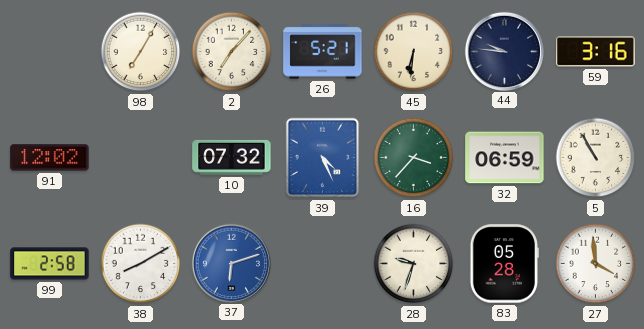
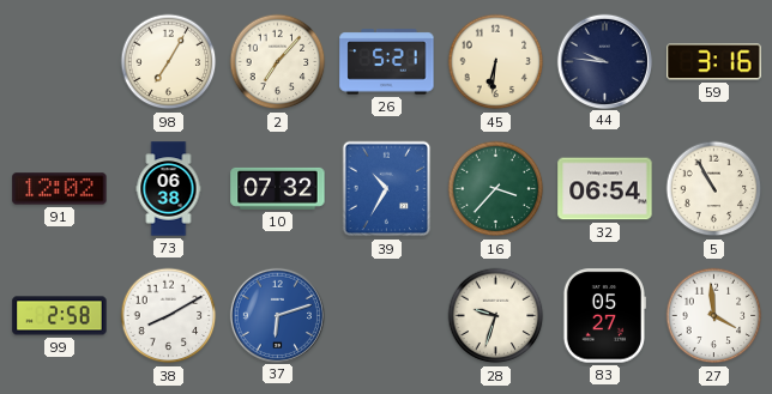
73: none -> 06:38
39: 4:26 -> 10:35
32: 06:59 -> 06:54
83: 05:28 -> 05:27
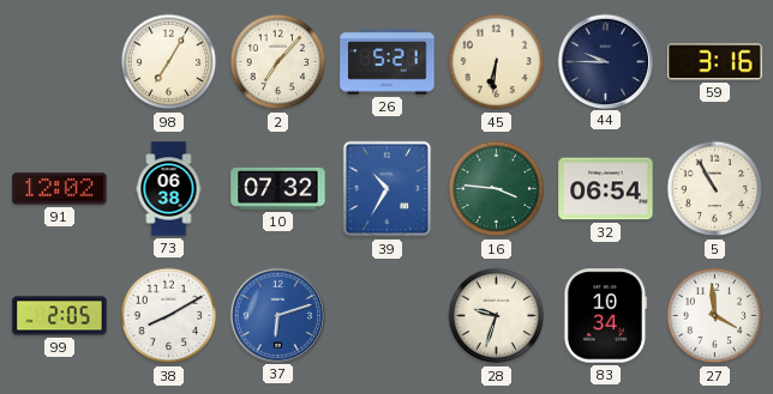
44: 9:46 -> 9:45
16: 3:37 -> 3:46
99: 2:58 -> 2:05
83: 05:27 -> 10:34
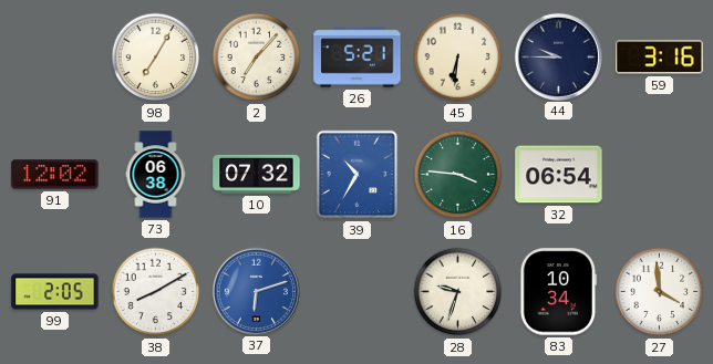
5: 10:55 -> none
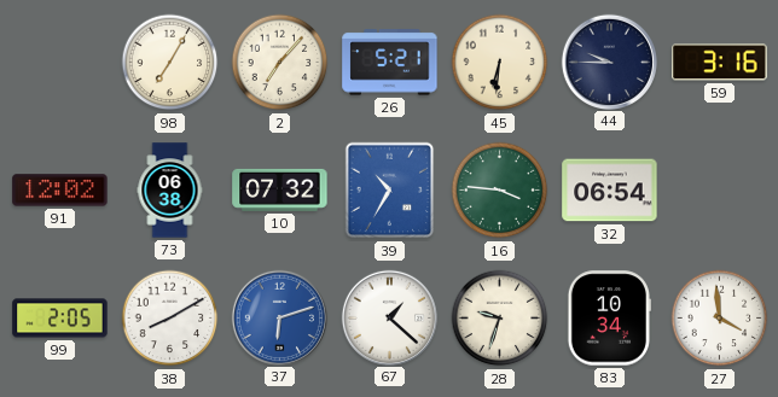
67: none -> 1:22
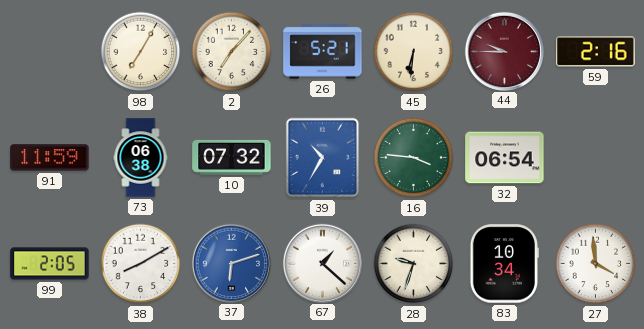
44 dial: navy -> burgundy
59: 3:16 -> 2:16
91: 12:02 -> 11:59
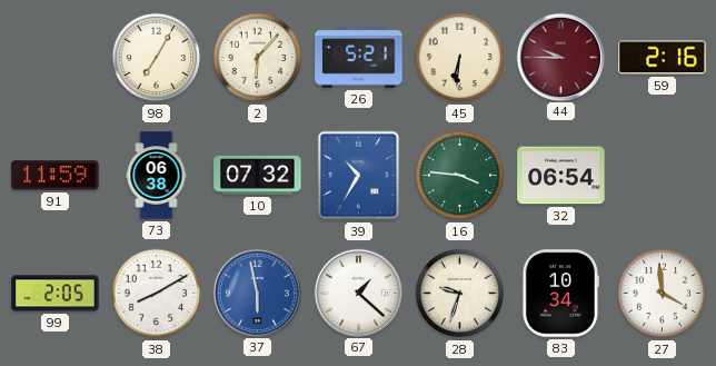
2: 7:07 -> 6:07
37: 6:12 -> 5:58
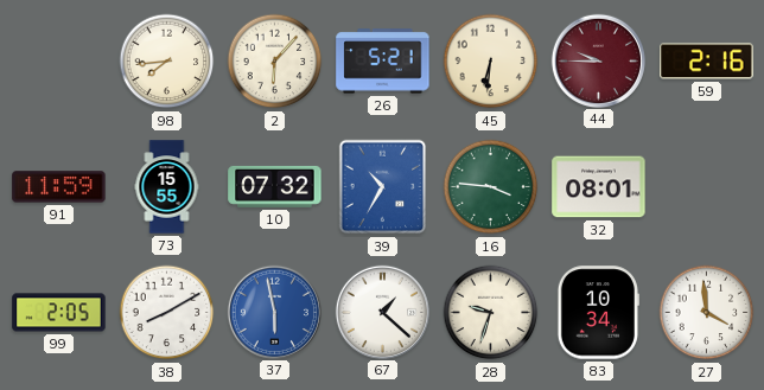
98: 7:05 -> 7:44
73: 06:38 -> 15:55
32: 06:54 -> 08:01
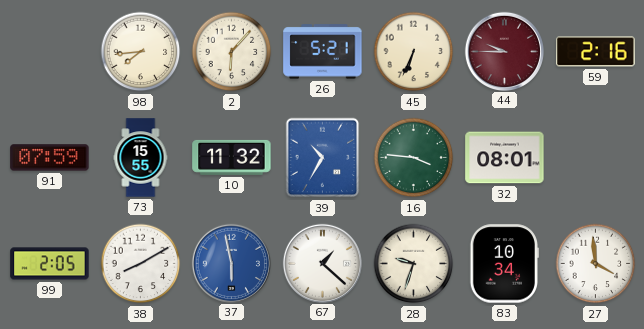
45: 6:31 -> 6:34
91: 11:59 -> 07:59
10: 07:32 -> 11:32
